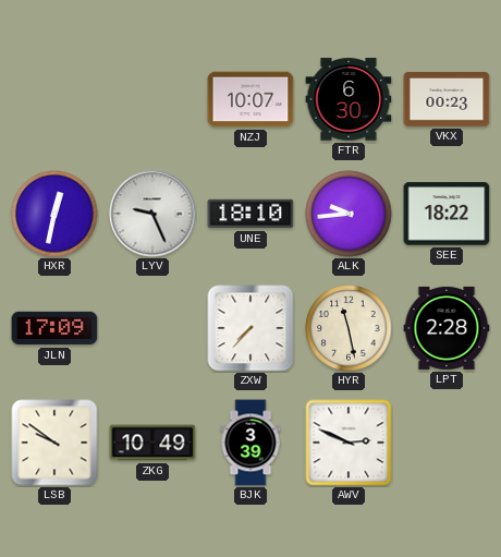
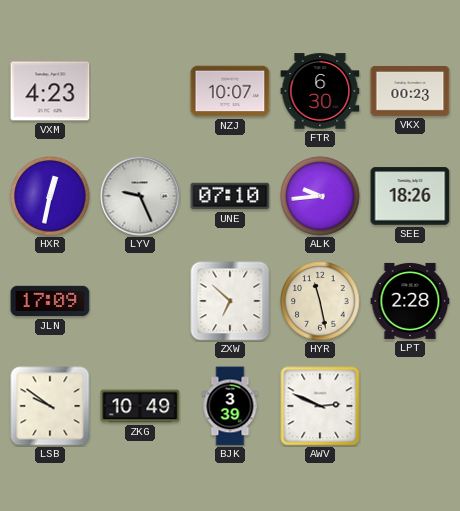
VXM: none -> 4:23
UNE: 18:10 -> 07:10
SEE: 18:22 -> 18:26
ZXW: 7:37 -> 6:52
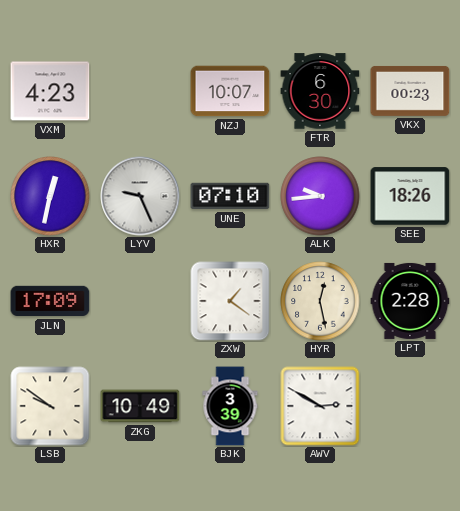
ZXW: 6:52 -> 1:21
HYR: 11:28 -> 12:28
AWV: 2:49 -> 2:50
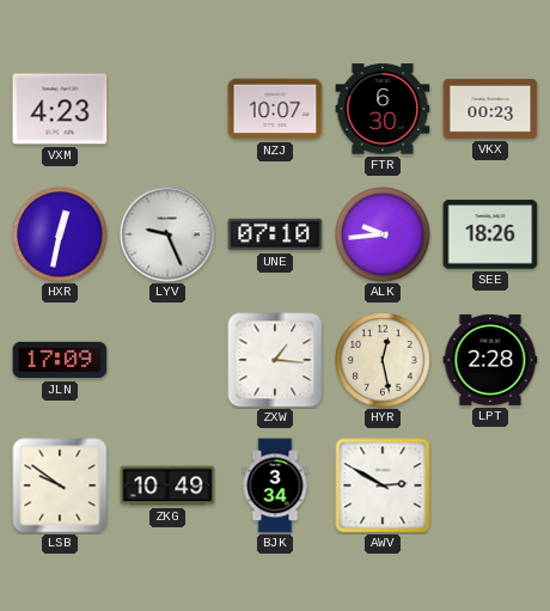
ZXW: 1:21 -> 1:16
BJK: 3:39 -> 3:34
